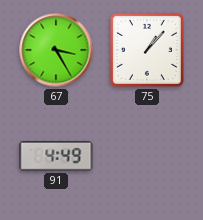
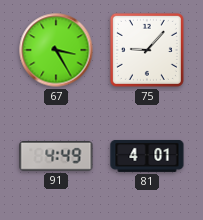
75: 1:07 -> 9:07
81: none -> 4:01
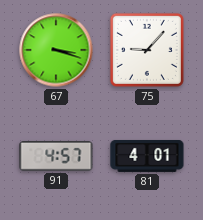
67: 3:25 -> 3:18
91: 4:49 -> 4:57
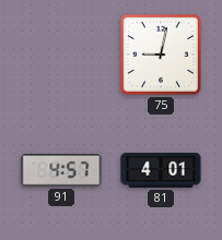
67: 3:18 -> none
75: 9:07 -> 9:02
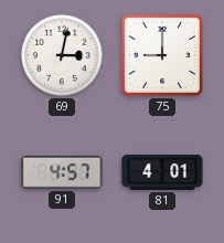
69: none -> 3:02
75: 9:02 -> 9:00
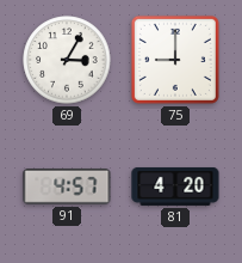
69: 3:02 -> 3:05
81: 4:01 -> 4:20
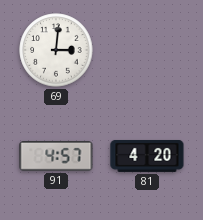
69: 3:05 -> 3:01
75: 9:00 -> none
